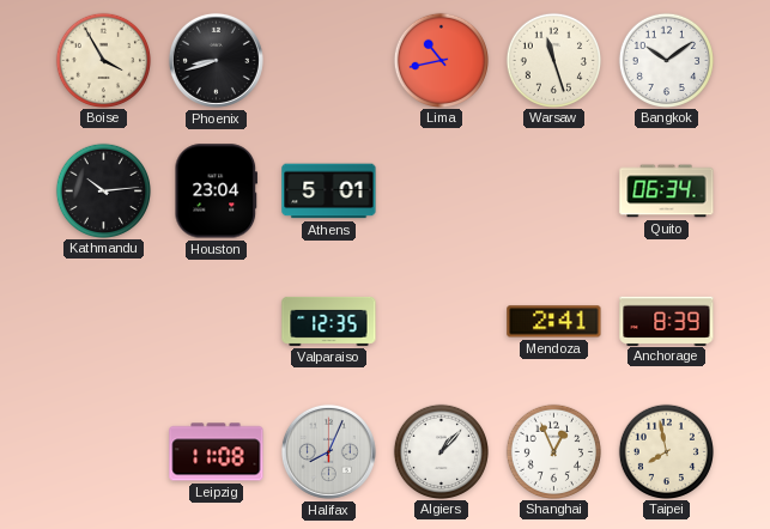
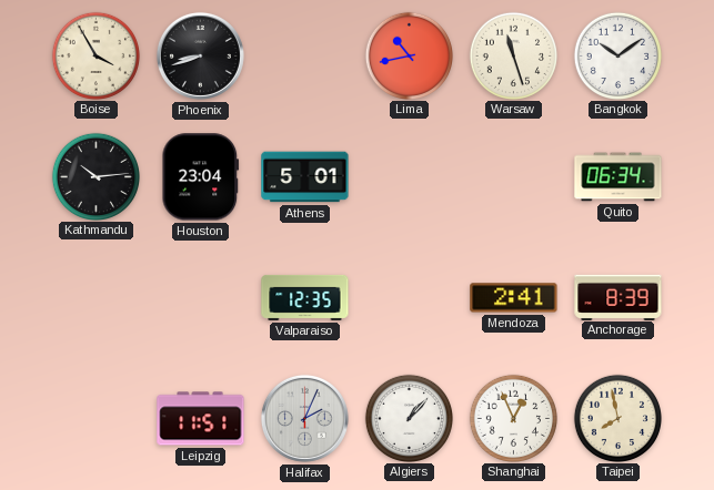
Leipzig: 11:08 -> 11:51
Halifax: 8:04 -> 2:04
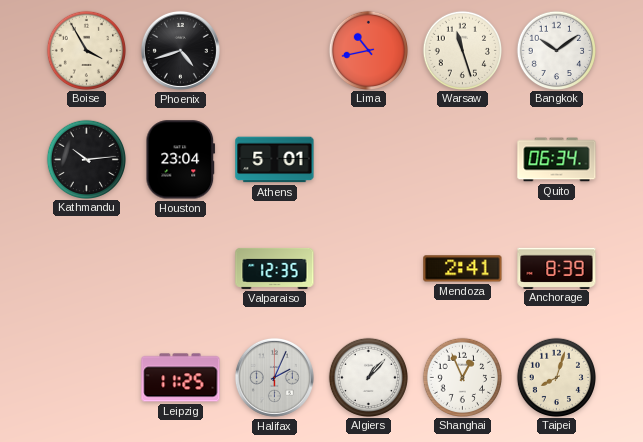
Phoenix: 8:42 -> 4:42
Leipzig: 11:51 -> 11:25
Taipei: 7:58 -> 8:03
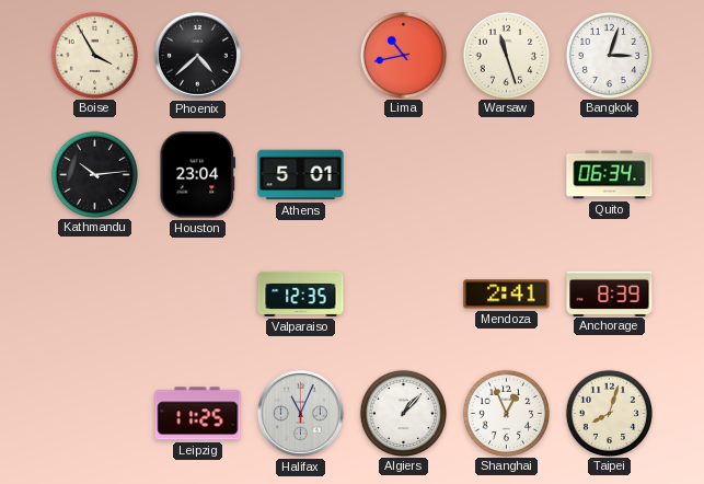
Phoenix: 4:42 -> 4:38
Bangkok: 10:09 -> 3:03
Halifax: 2:04 -> 11:04
